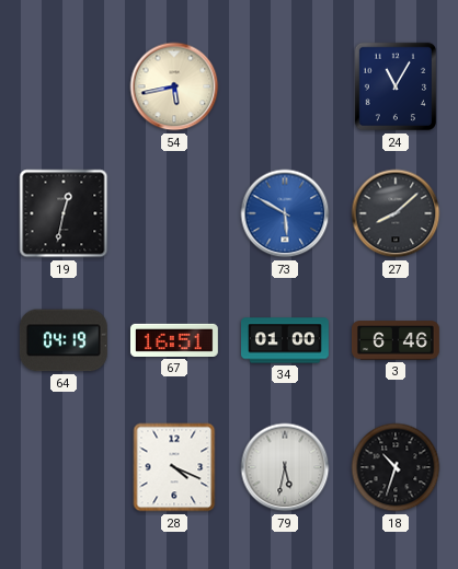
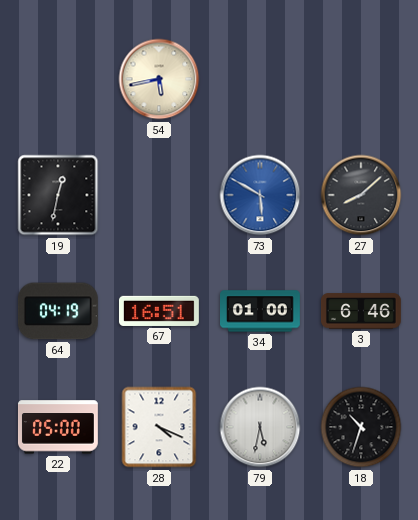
24: 11:05 -> none
22: none -> 05:00
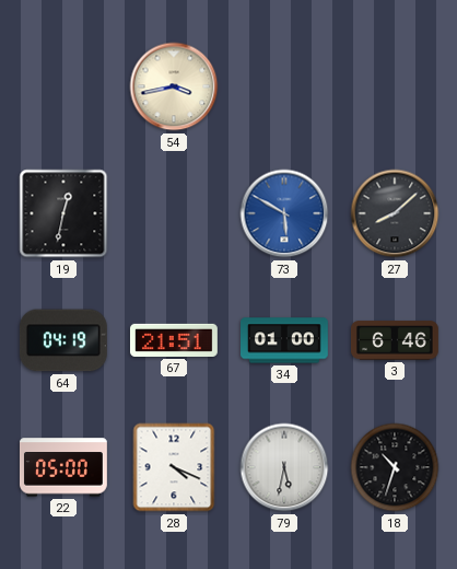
54: 5:43 -> 3:43
67: 16:51 -> 21:51
